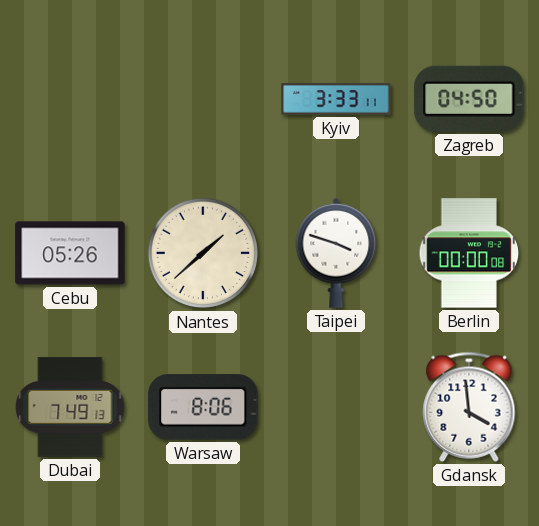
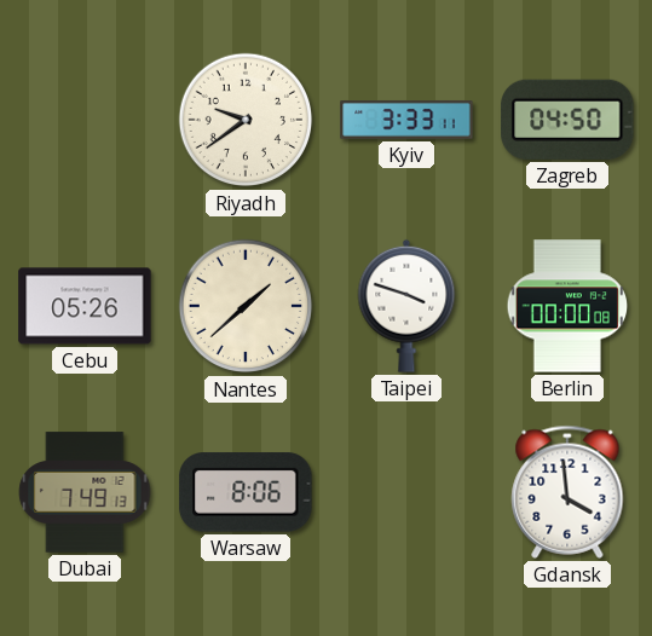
Riyadh: none -> 9:39
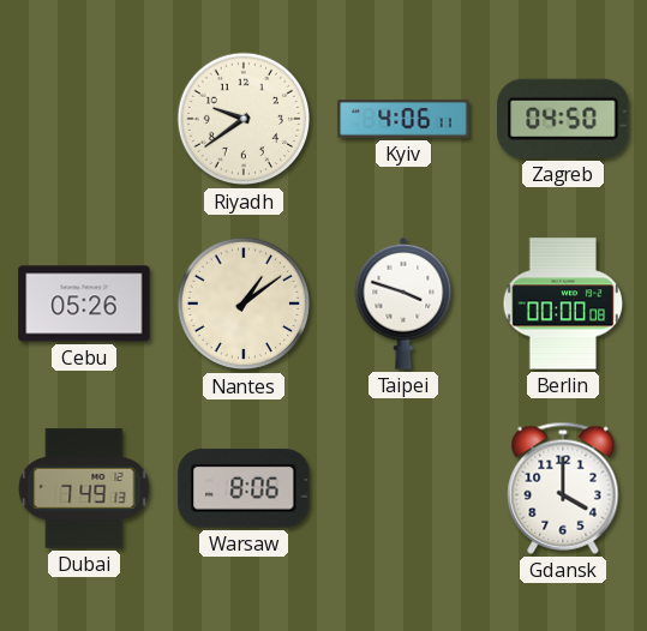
Kyiv: 3:33 -> 4:06
Nantes: 1:38 -> 1:09
Gdansk: 3:59 -> 4:00
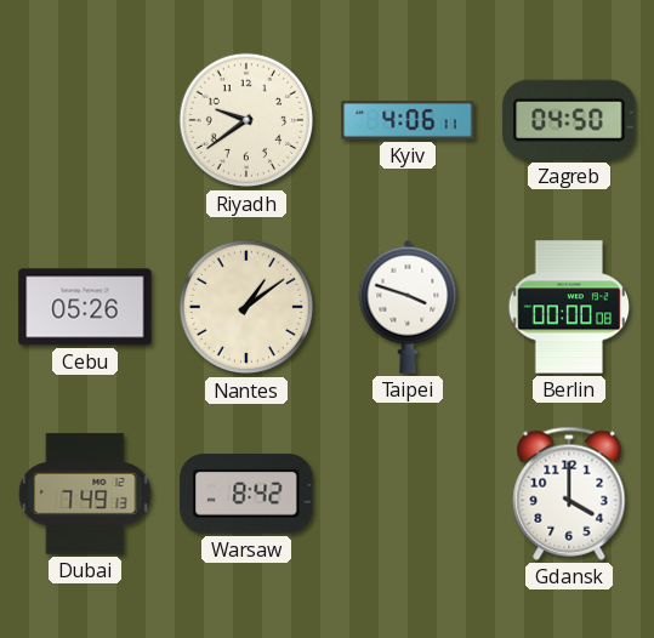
Warsaw: 8:06 -> 8:42
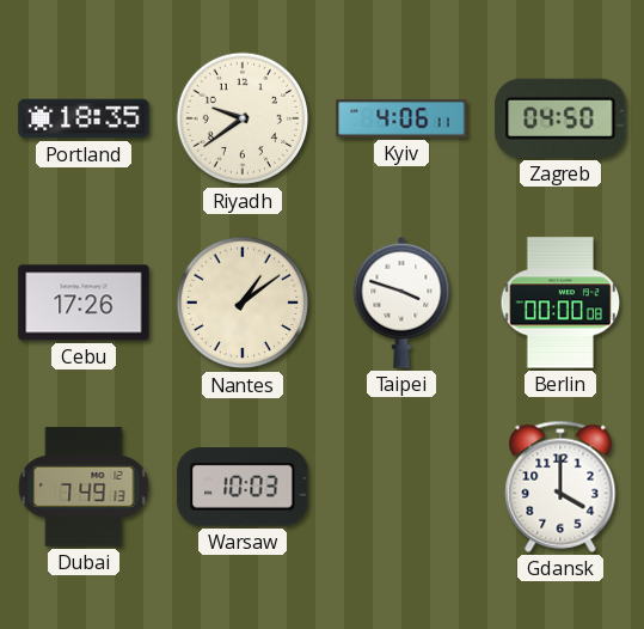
Portland: none -> 18:35
Cebu: 05:26 -> 17:26
Warsaw: 8:42 -> 10:03
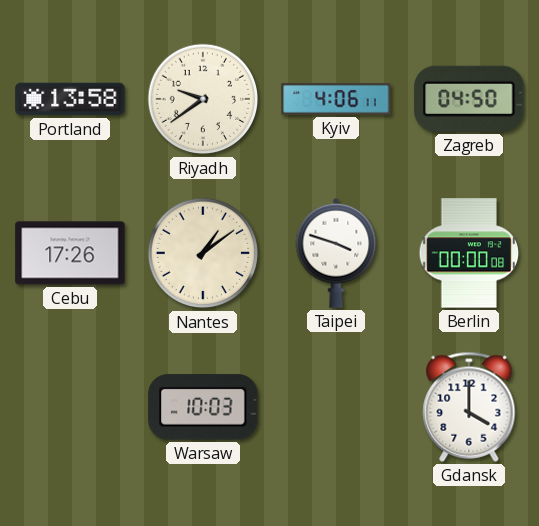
Portland: 18:35 -> 13:58
Dubai: 7:49 -> none
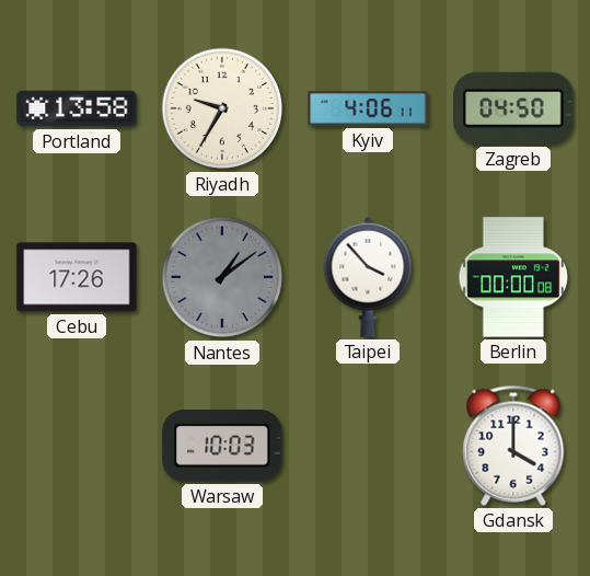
Riyadh: 9:39 -> 9:35
Nantes dial: cream -> grey
Taipei: 3:48 -> 3:53
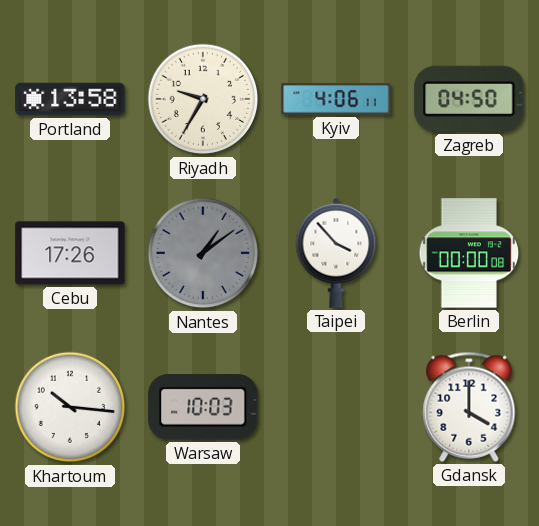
Khartoum: none -> 10:16
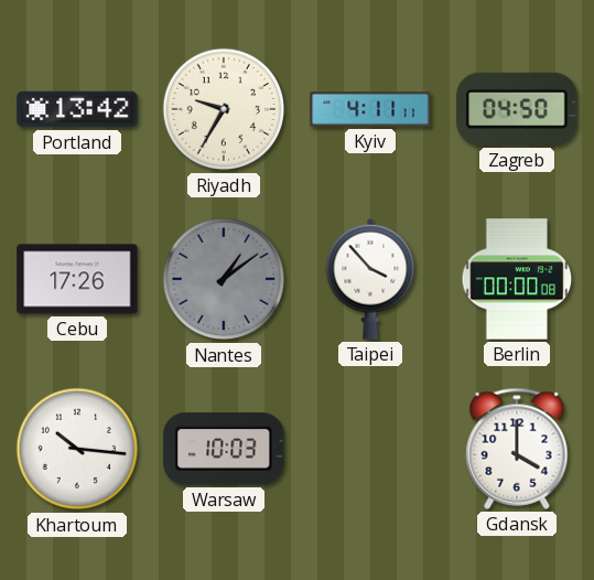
Portland: 13:58 -> 13:42
Kyiv: 4:06 -> 4:11
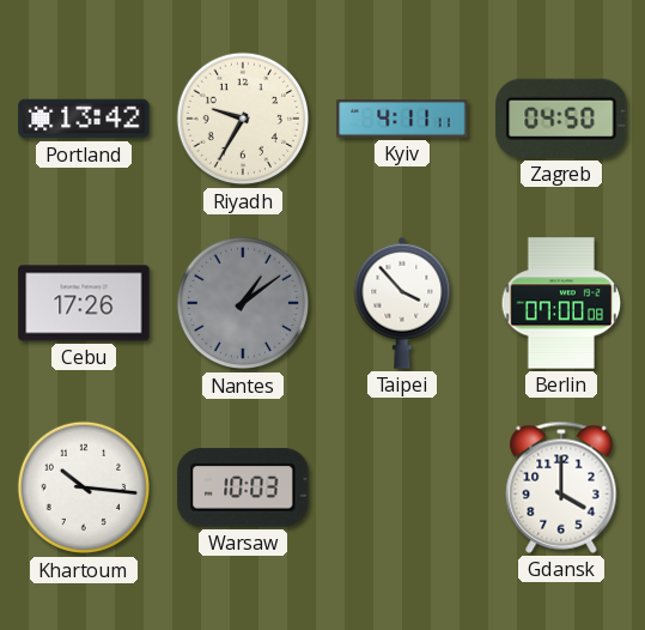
Berlin: 00:00 -> 07:00
